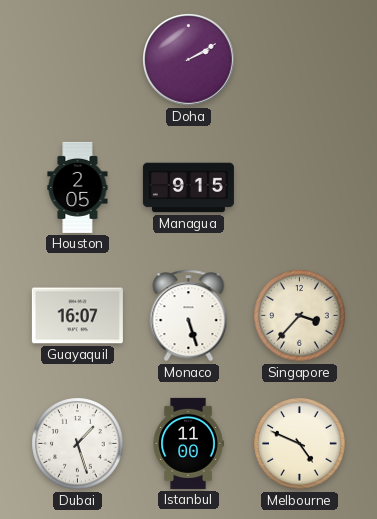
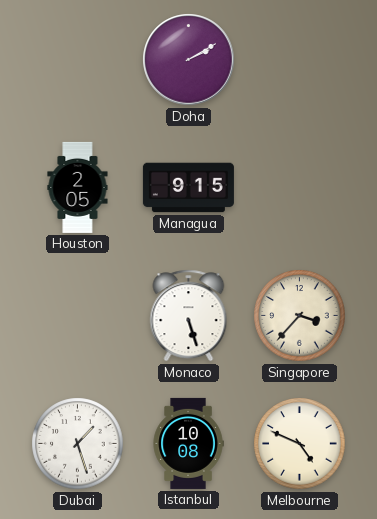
Guayaquil: 16:07 -> none
Istanbul: 11:00 -> 10:08
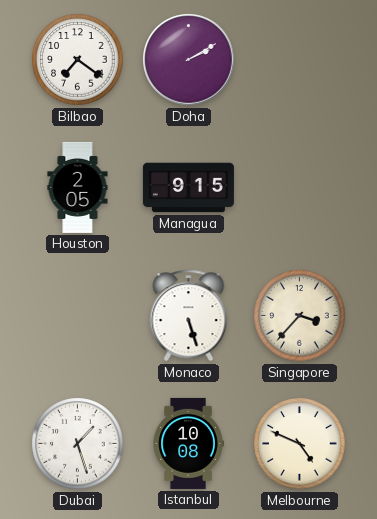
Bilbao: none -> 7:21
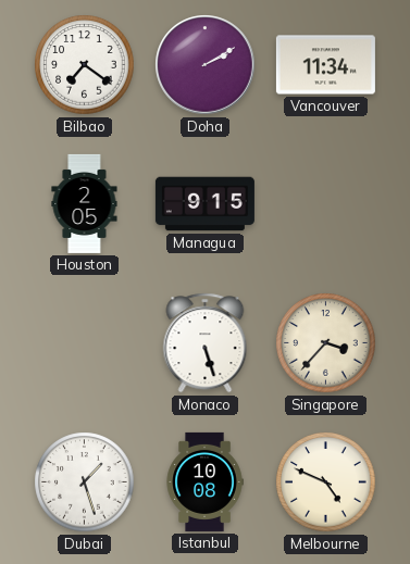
Vancouver: none -> 11:34
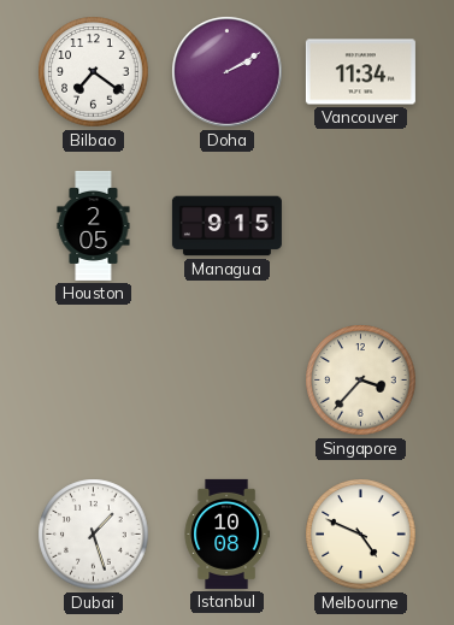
Monaco: 5:27 -> none
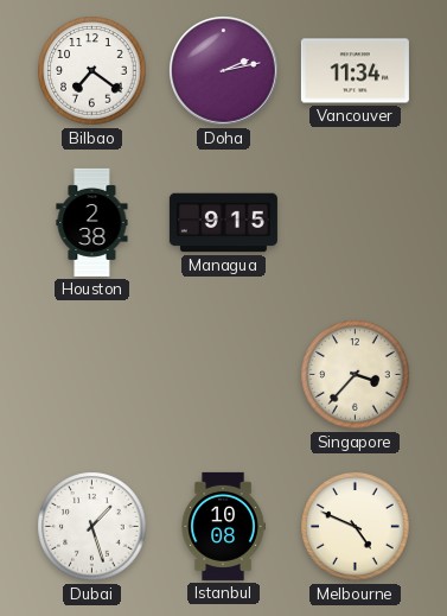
Doha: 2:10 -> 2:13
Houston: 2:05 -> 2:38
